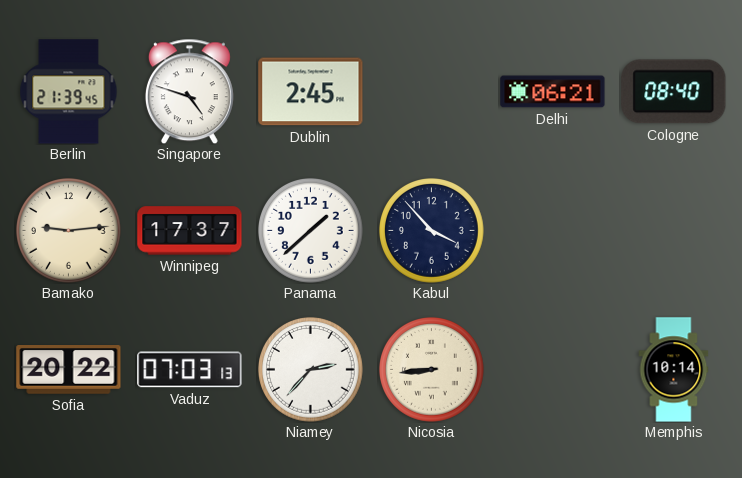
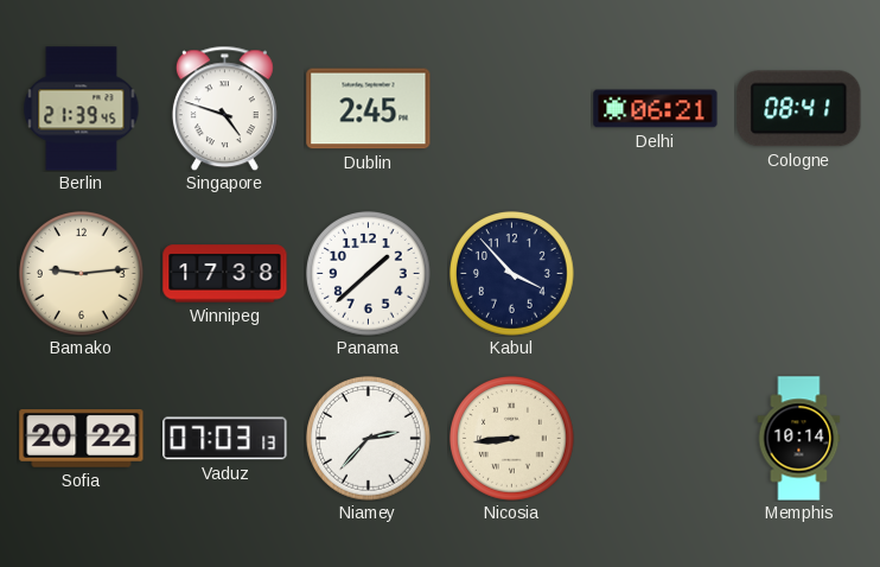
Cologne: 08:40 -> 08:41
Winnipeg: 17:37 -> 17:38
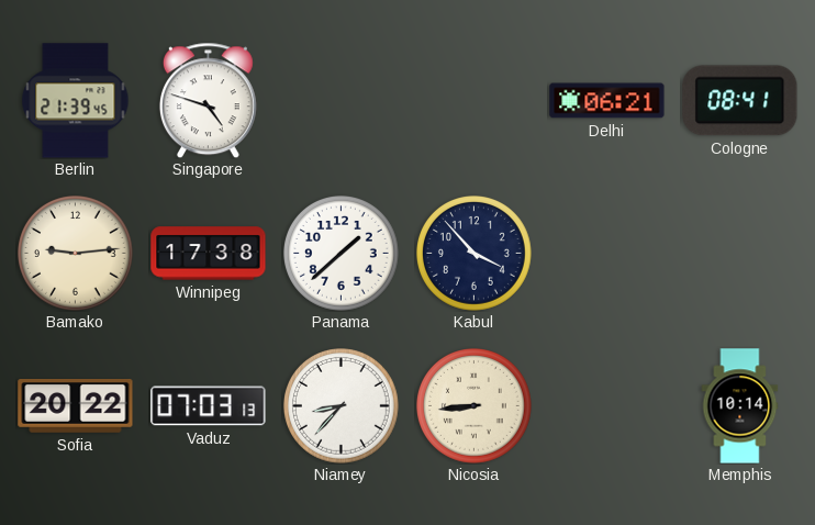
Dublin: 2:45 -> none
Niamey: 2:37 -> 8:37
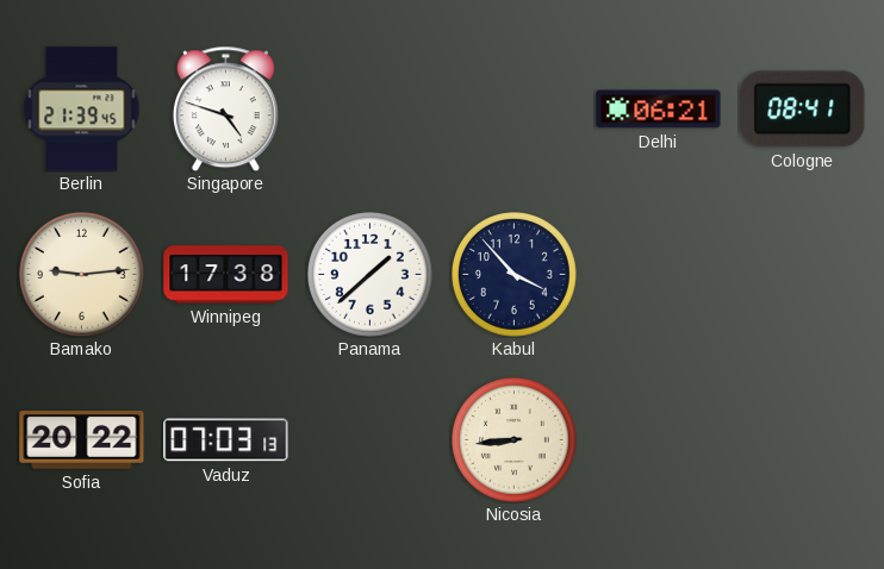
Niamey: 8:37 -> none
Memphis: 10:14 -> none
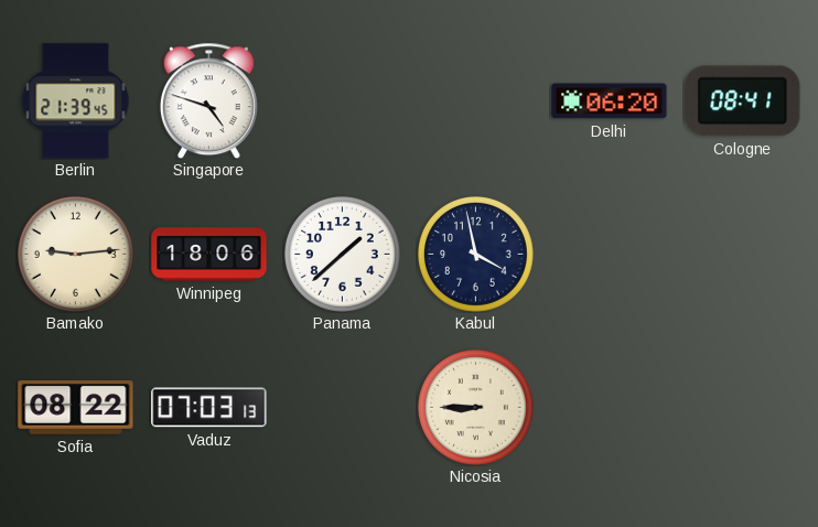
Delhi: 06:21 -> 06:20
Winnipeg: 17:38 -> 18:06
Kabul: 3:53 -> 3:58
Sofia: 20:22 -> 08:22
Nicosia: 8:44 -> 8:45
